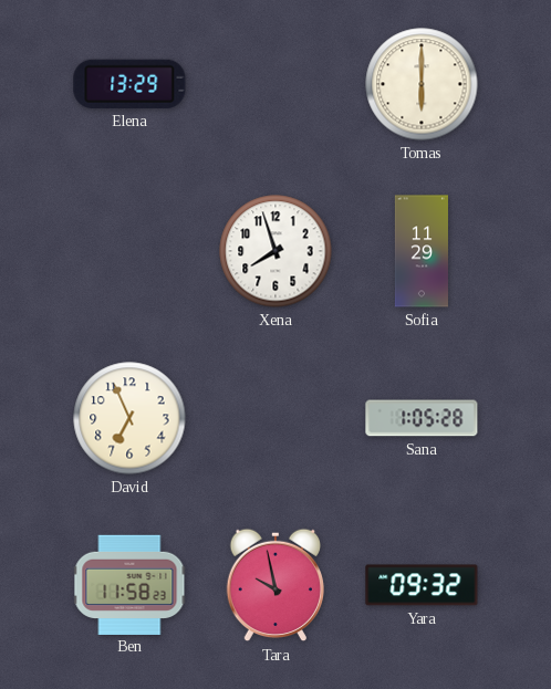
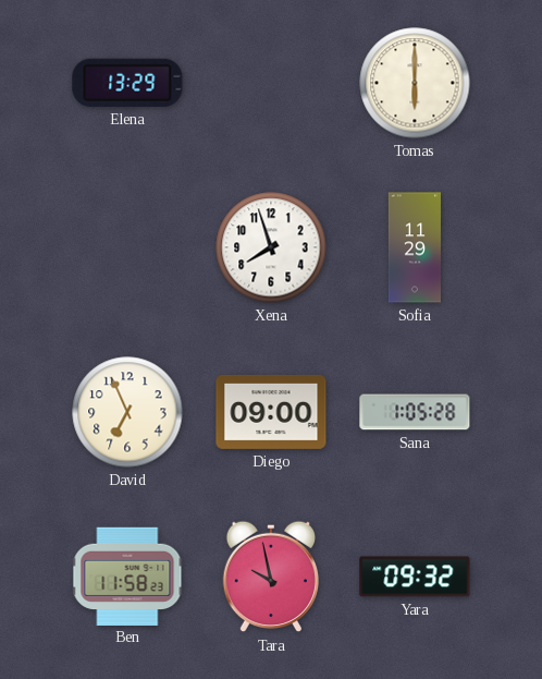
Diego: none -> 09:00
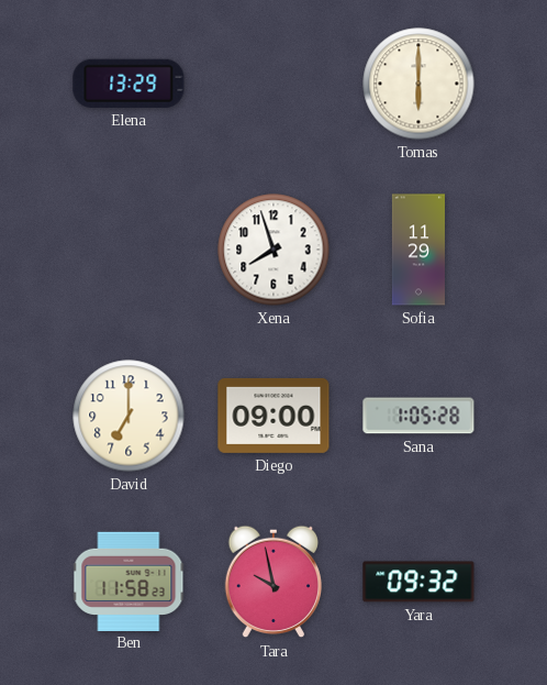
David: 6:56 -> 7:00
